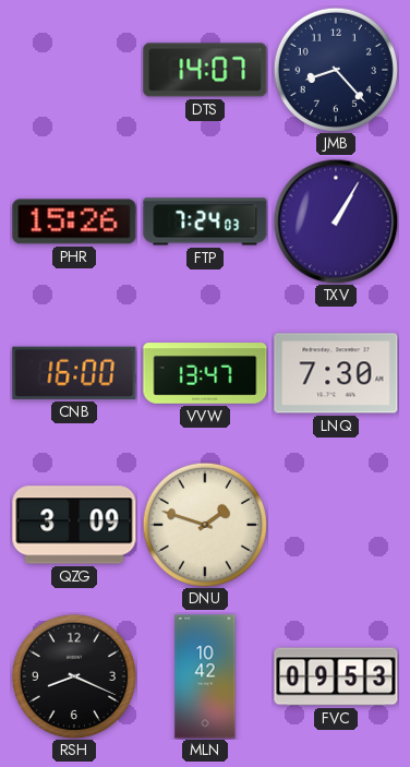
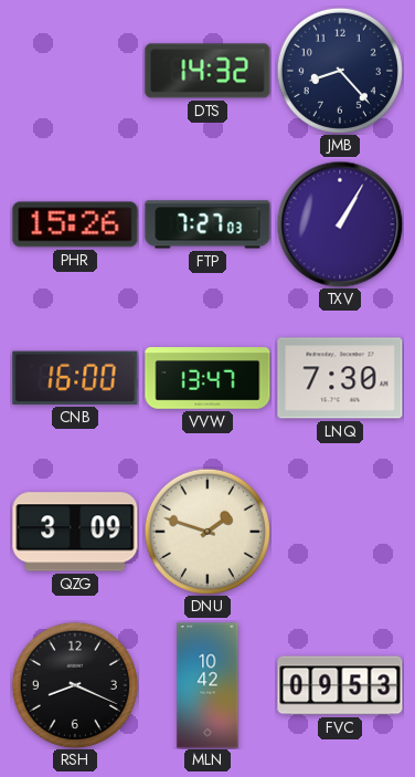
DTS: 14:07 -> 14:32
FTP: 7:24 -> 7:27
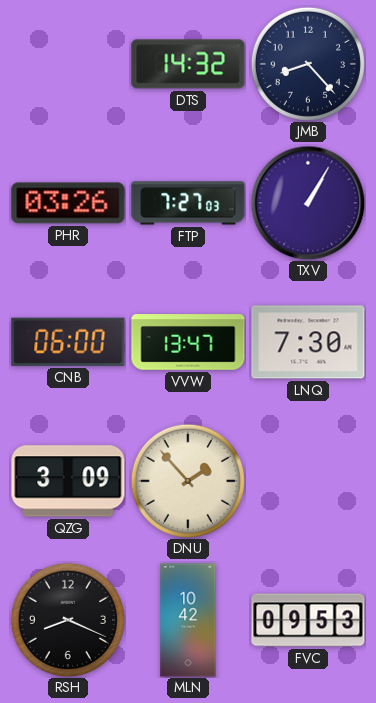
PHR: 15:26 -> 03:26
CNB: 16:00 -> 06:00
DNU: 1:48 -> 1:53
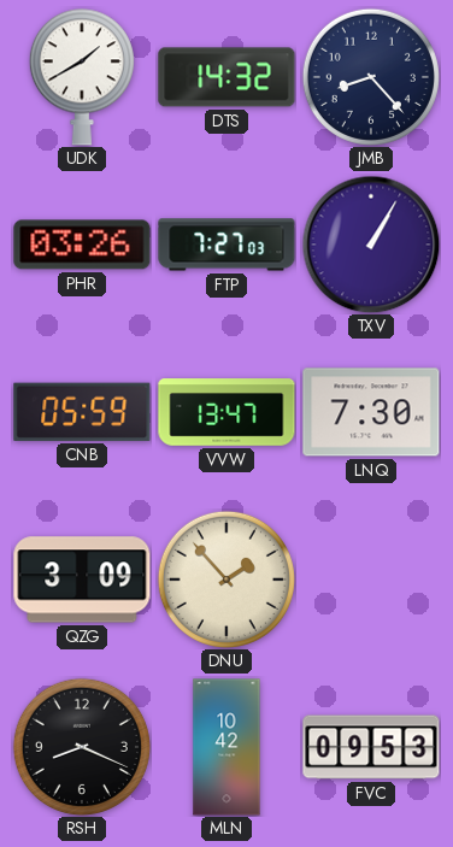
UDK: none -> 1:40
CNB: 06:00 -> 05:59
